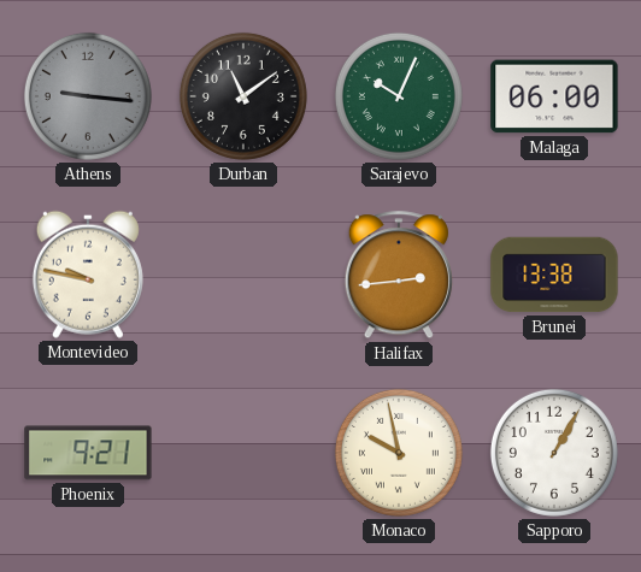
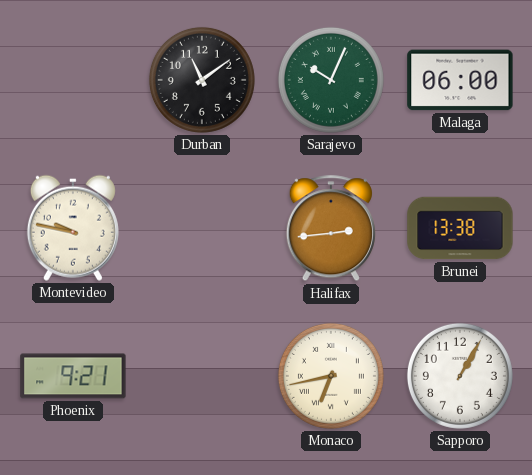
Athens: 9:16 -> none
Monaco: 9:58 -> 6:43
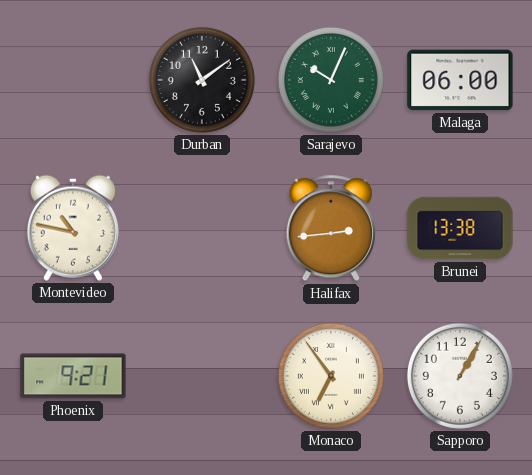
Montevideo: 9:47 -> 10:47
Monaco: 6:43 -> 6:54
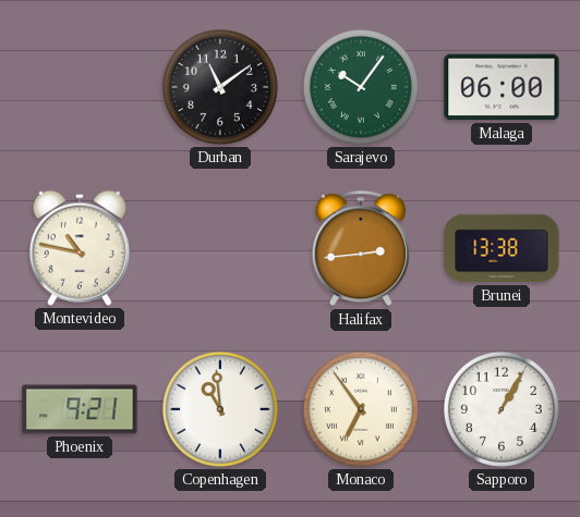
Sarajevo: 10:04 -> 10:06
Copenhagen: none -> 10:59
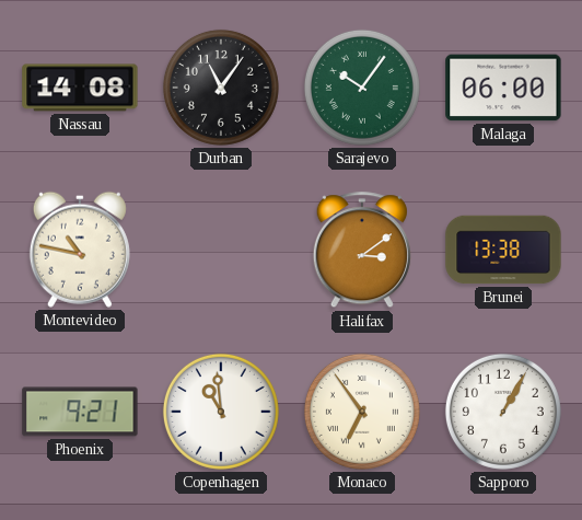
Nassau: none -> 14:08
Durban: 11:09 -> 11:06
Halifax: 2:44 -> 3:09
